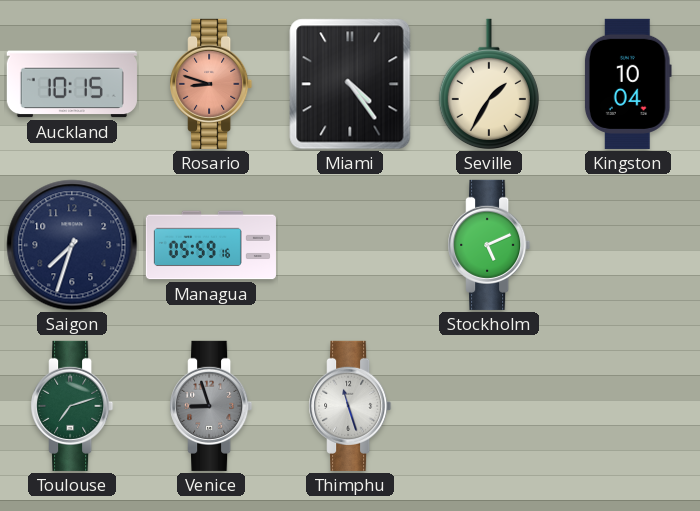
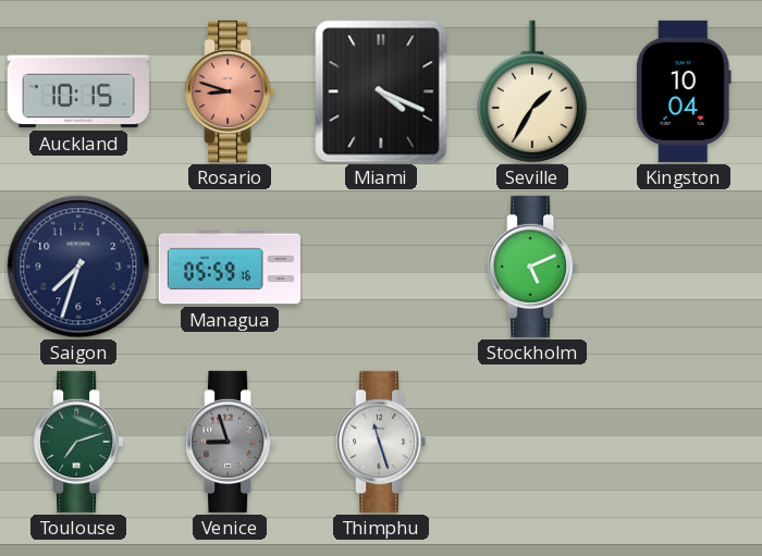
Miami: 4:24 -> 4:19
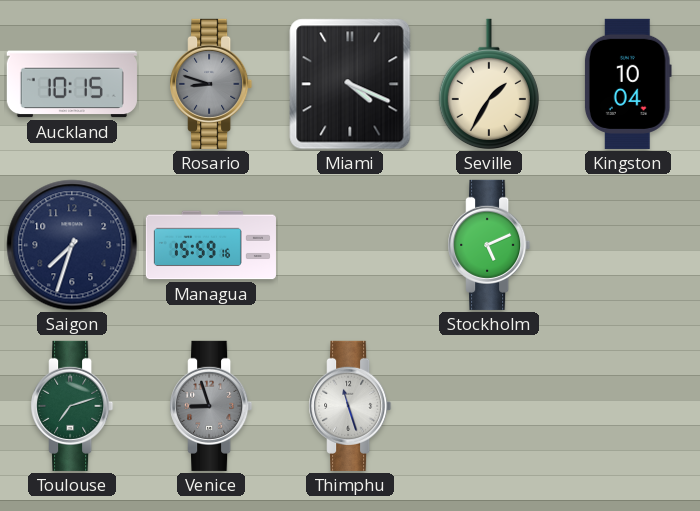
Rosario dial: salmon -> grey
Managua: 05:59 -> 15:59
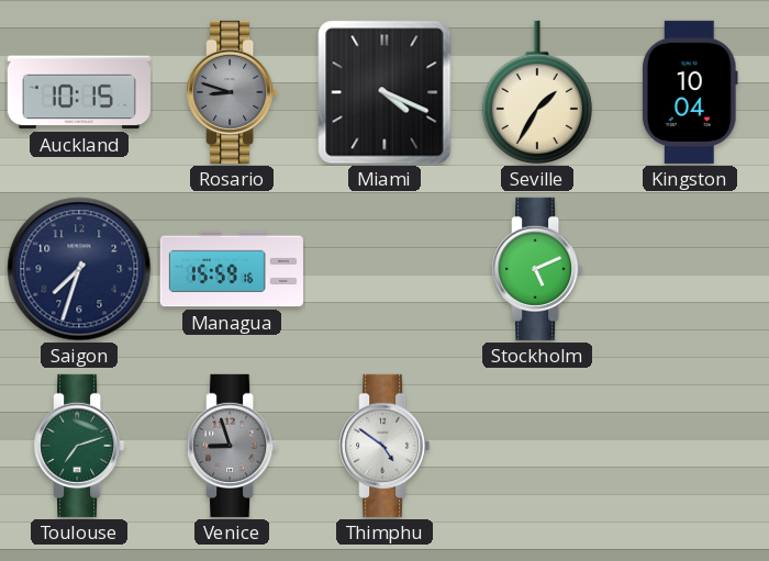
Thimphu: 11:27 -> 4:51
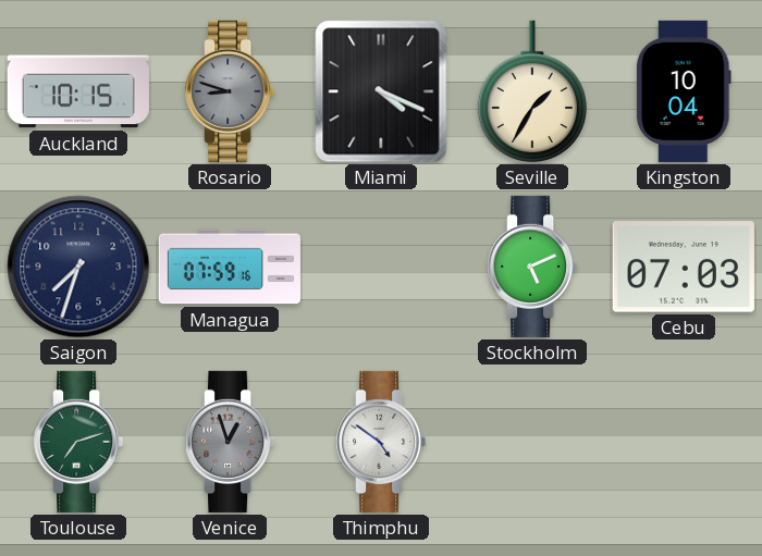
Managua: 15:59 -> 07:59
Cebu: none -> 07:03
Venice: 8:57 -> 12:57
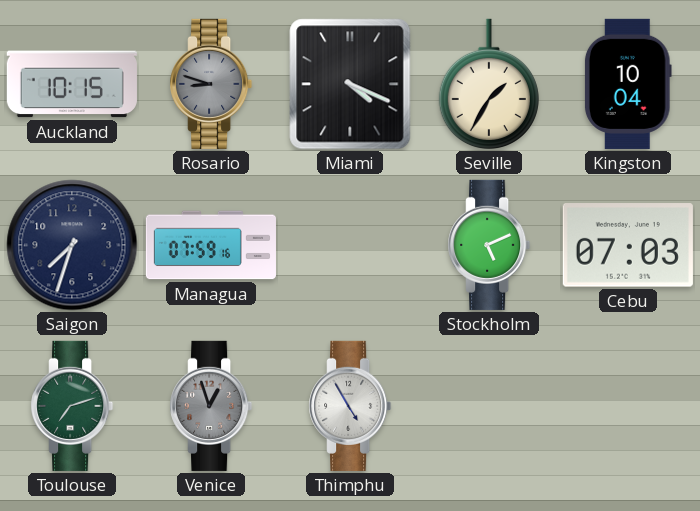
Thimphu: 4:51 -> 4:55
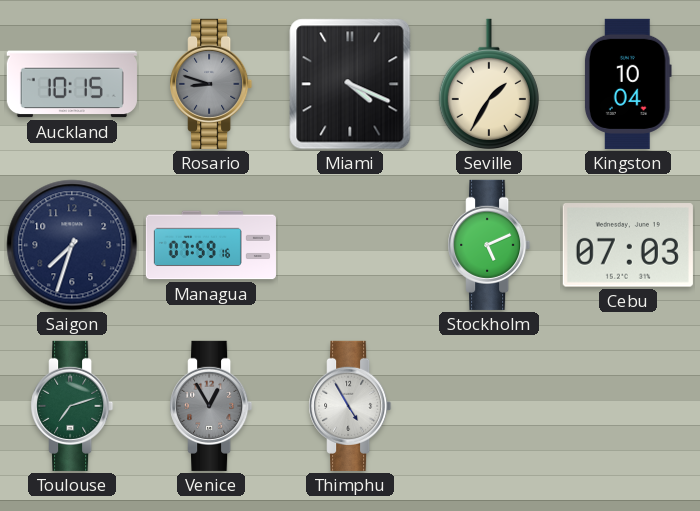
Venice: 12:57 -> 12:55
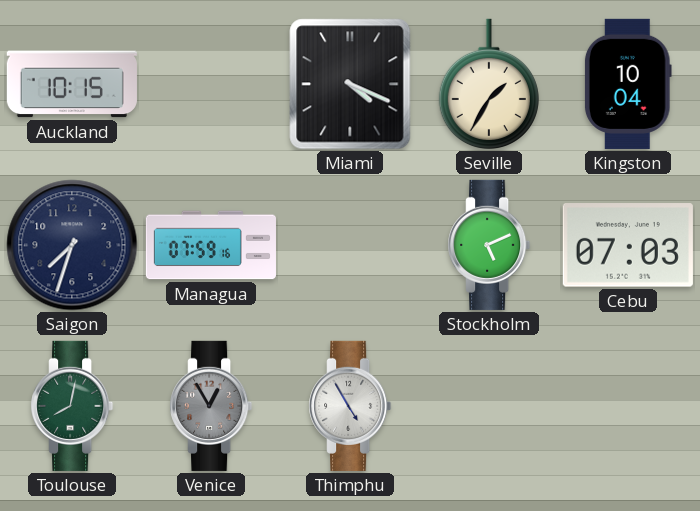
Rosario: 8:48 -> none
Toulouse: 7:12 -> 8:02
